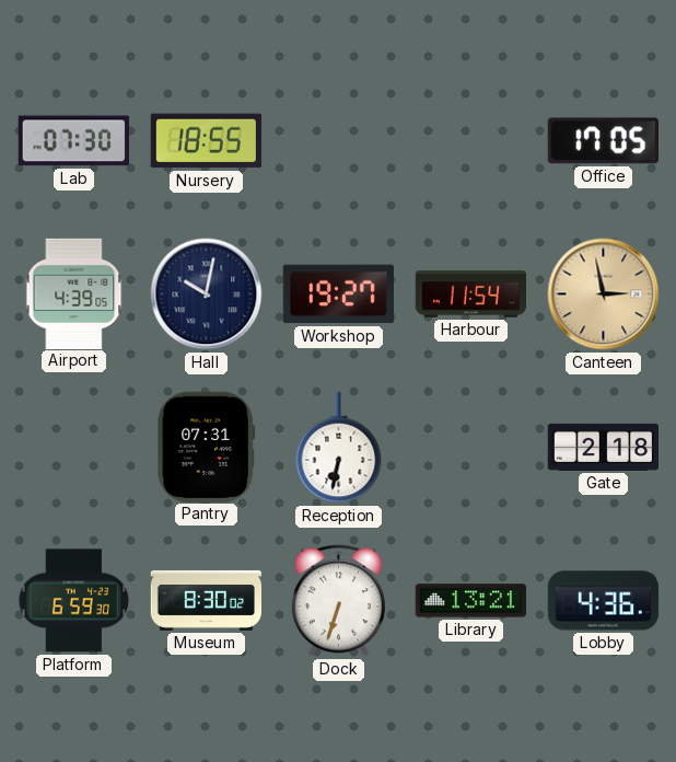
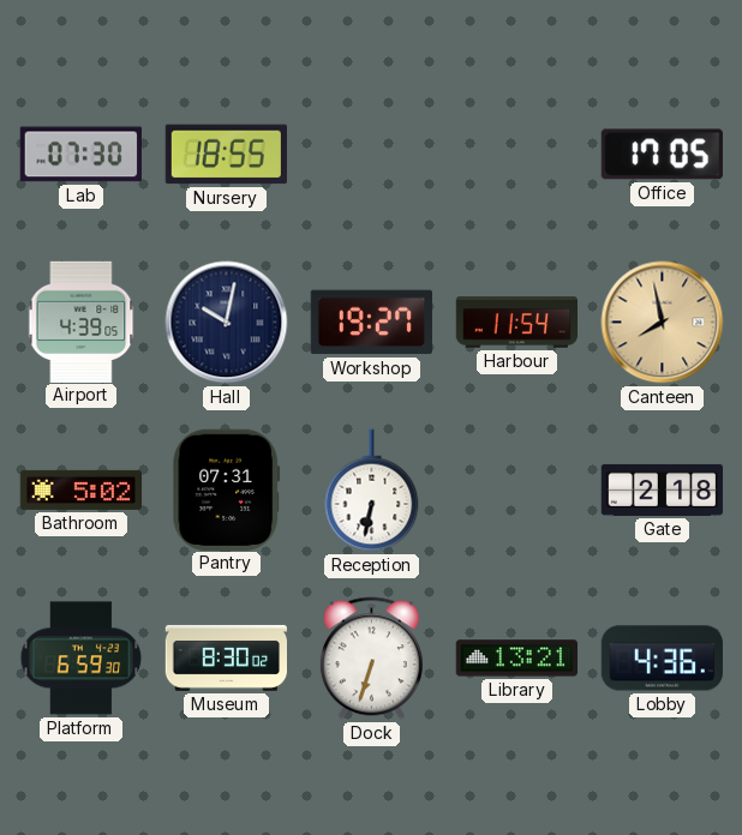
Canteen: 2:58 -> 7:58
Bathroom: none -> 5:02
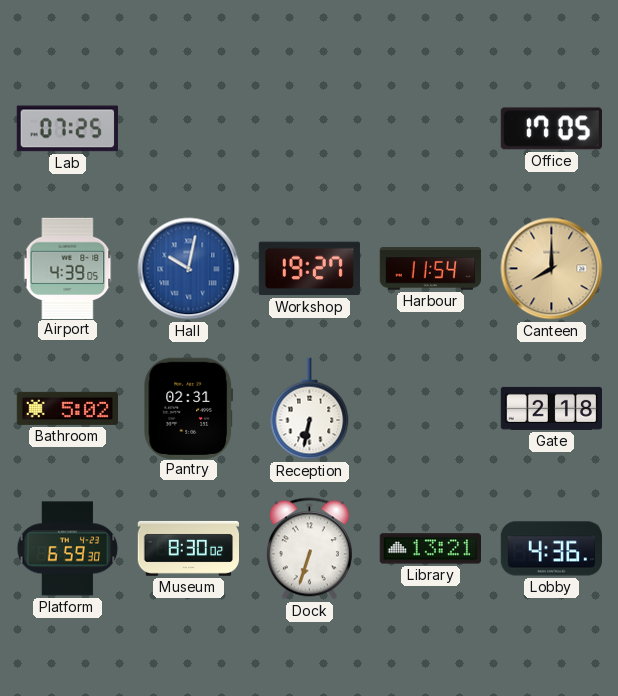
Lab: 07:30 -> 07:25
Nursery: 18:55 -> none
Hall dial: navy -> blue
Canteen: 7:58 -> 8:00
Pantry: 07:31 -> 02:31
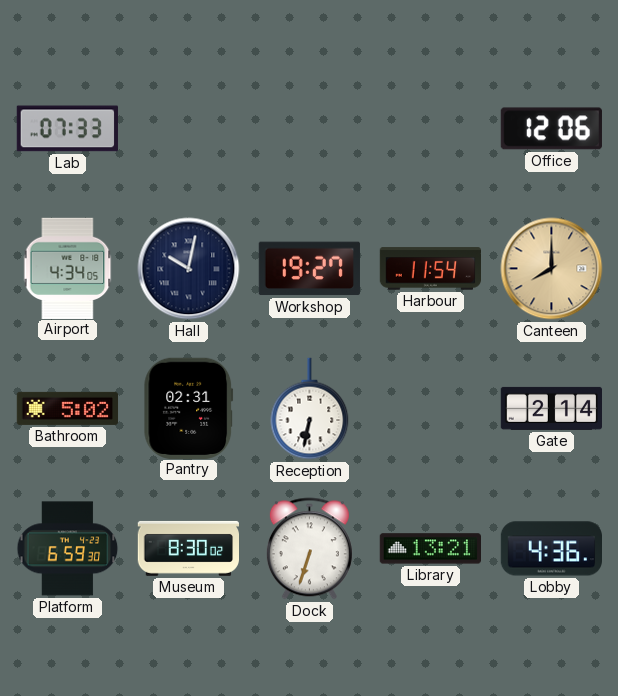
Lab: 07:25 -> 07:33
Office: 17:05 -> 12:06
Airport: 4:39 -> 4:34
Hall dial: blue -> navy
Gate: 2:18 -> 2:14
